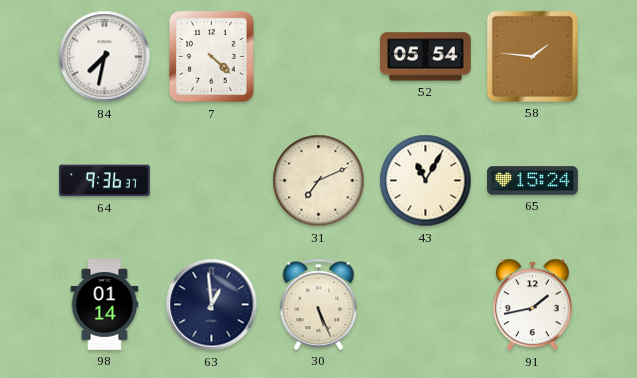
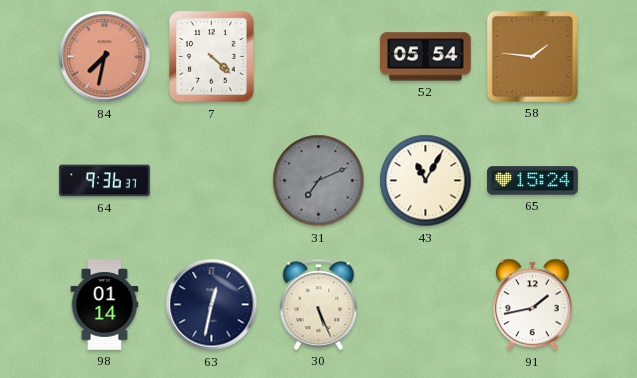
84 dial: white -> salmon
31 dial: cream -> grey
63: 12:59 -> 12:32
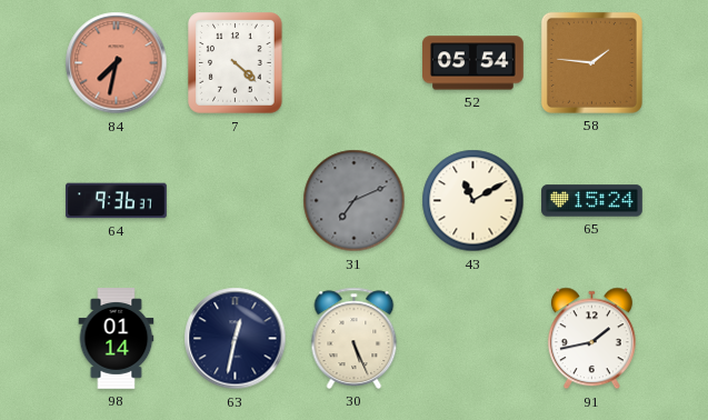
43: 11:05 -> 11:10
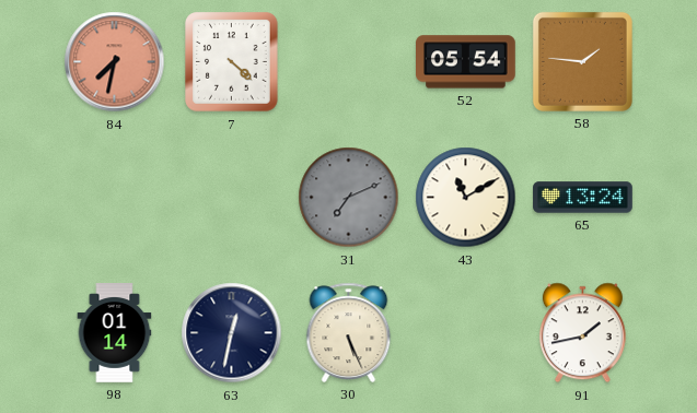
64: 9:36 -> none
65: 15:24 -> 13:24
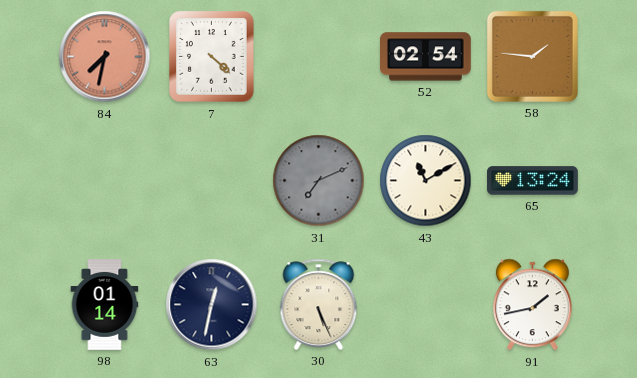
52: 05:54 -> 02:54
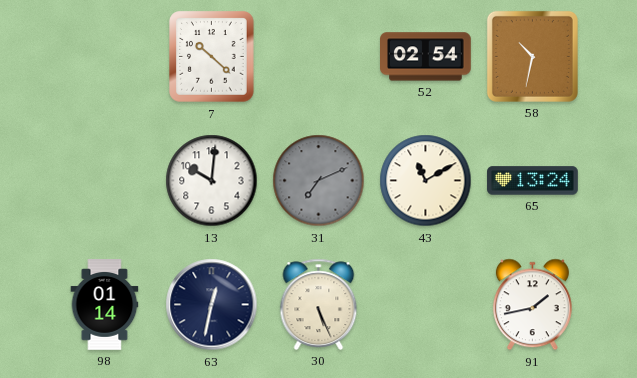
84: 7:32 -> none
7: 4:22 -> 10:22
58: 1:46 -> 10:32
13: none -> 10:01
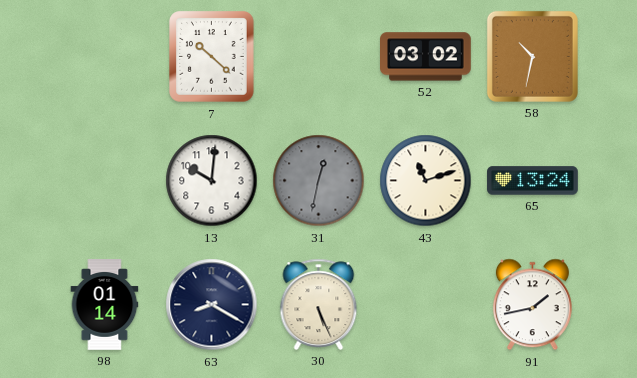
52: 02:54 -> 03:02
31: 7:11 -> 12:32
43: 11:10 -> 11:12
63: 12:32 -> 8:20
